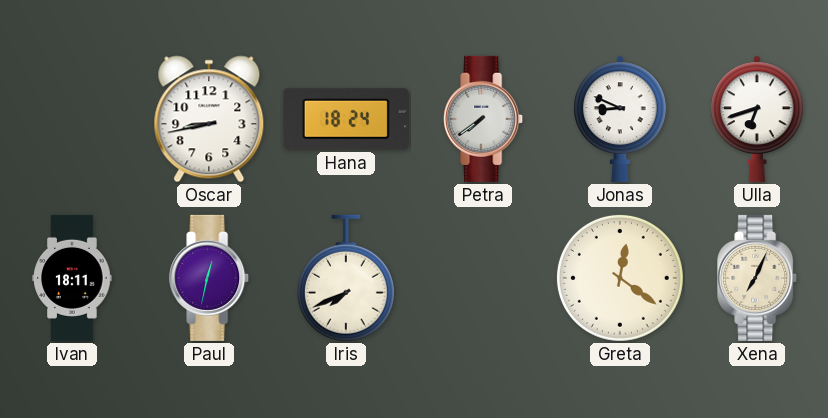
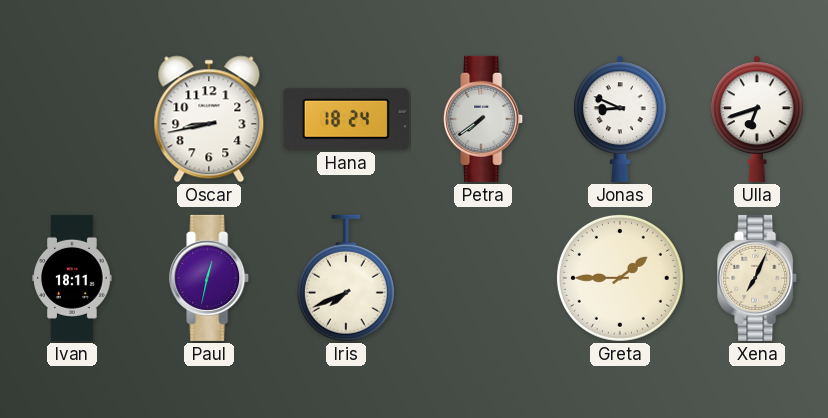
Greta: 12:21 -> 1:45
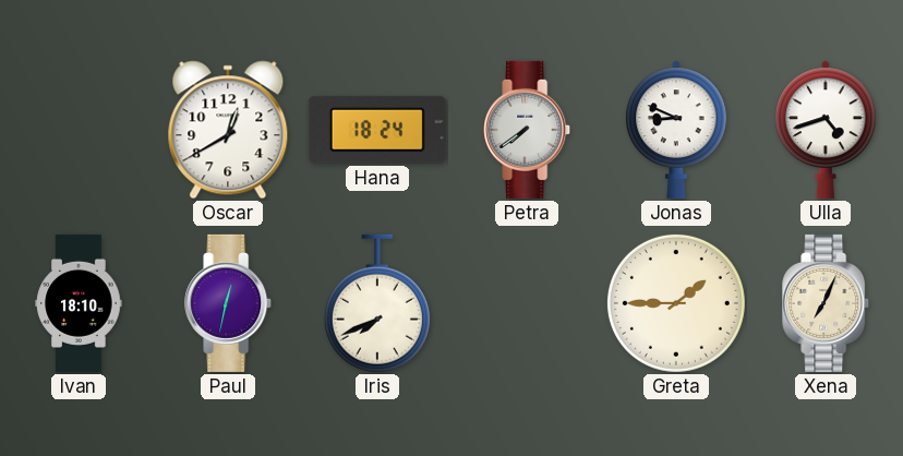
Oscar: 8:43 -> 12:40
Ulla: 6:42 -> 4:42
Ivan: 18:11 -> 18:10
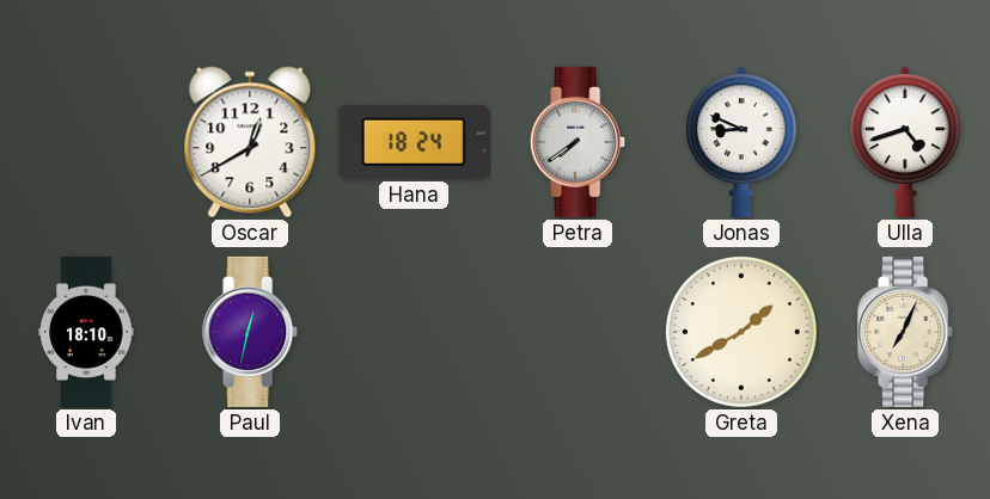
Iris: 7:41 -> none
Greta: 1:45 -> 1:40
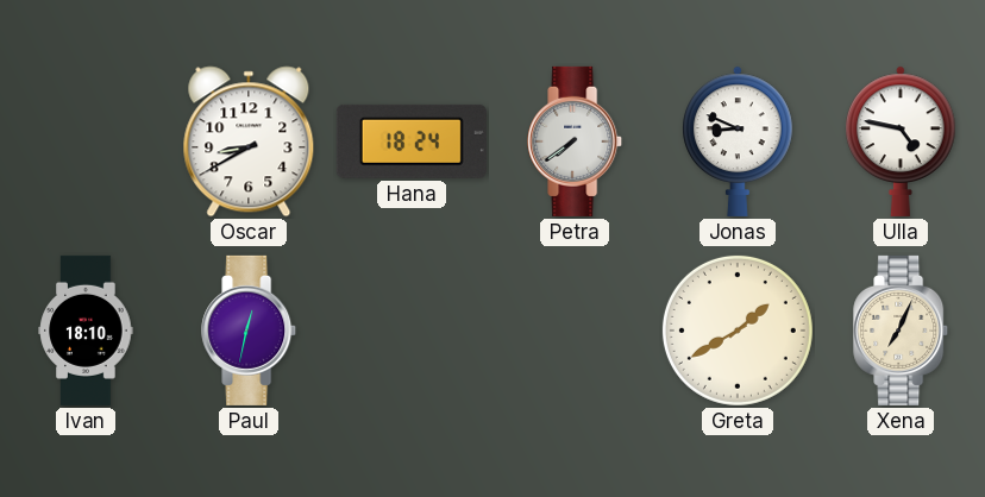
Oscar: 12:40 -> 8:40
Ulla: 4:42 -> 4:47
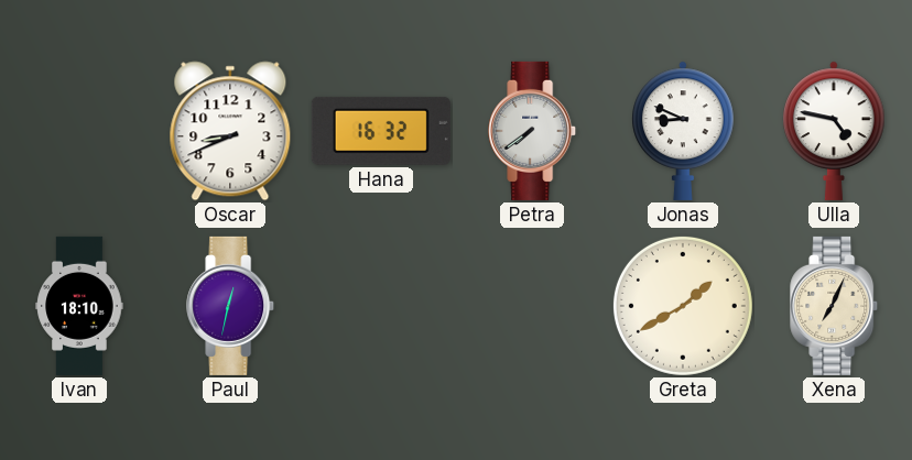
Oscar: 8:40 -> 8:41
Hana: 18:24 -> 16:32
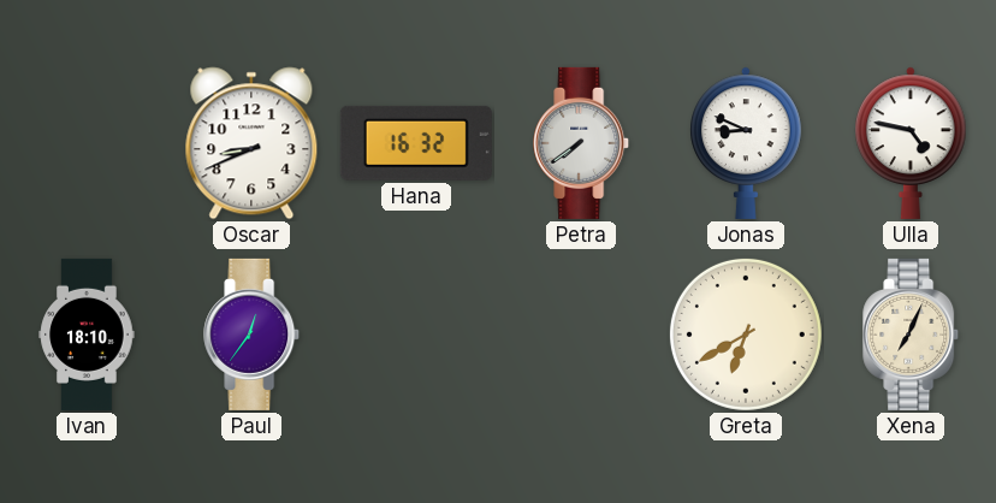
Paul: 12:32 -> 12:36
Greta: 1:40 -> 6:40
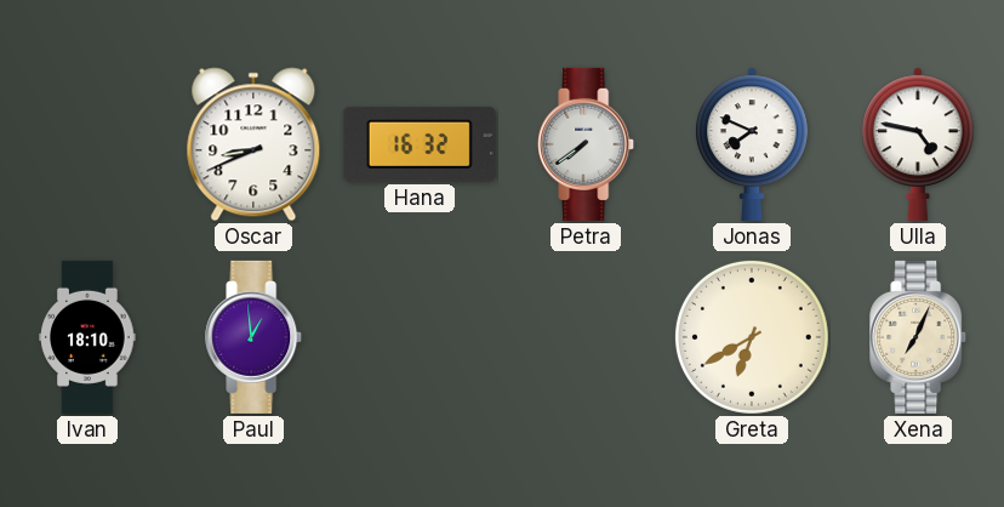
Jonas: 8:49 -> 7:49
Paul: 12:36 -> 12:59
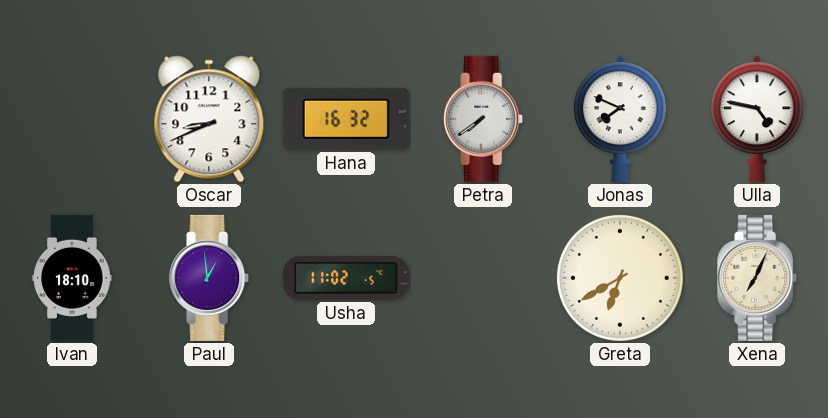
Usha: none -> 11:02
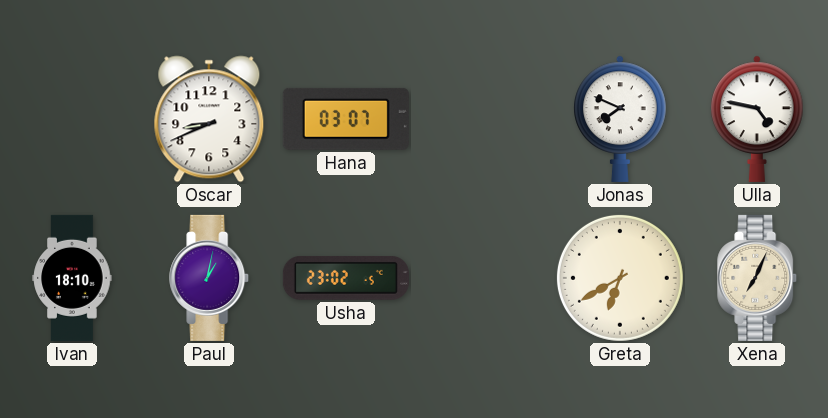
Hana: 16:32 -> 03:07
Petra: 7:39 -> none
Paul: 12:59 -> 1:02
Usha: 11:02 -> 23:02
